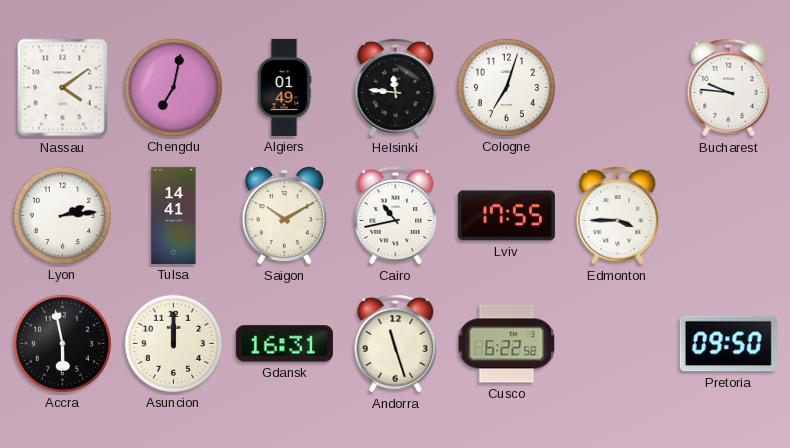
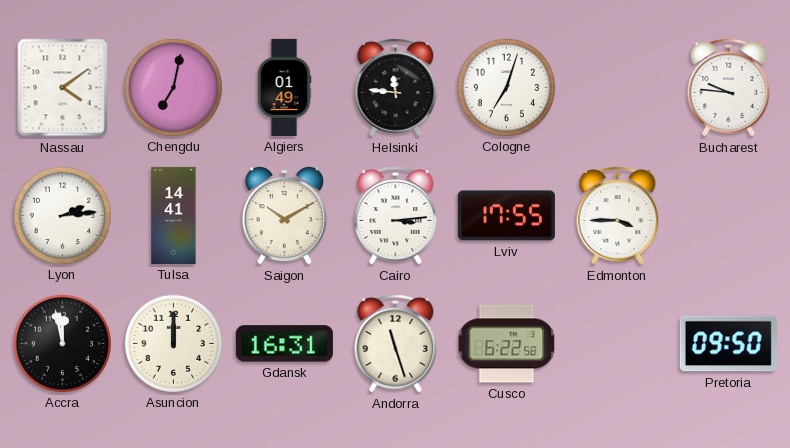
Cairo: 10:43 -> 3:14
Accra: 5:58 -> 11:58
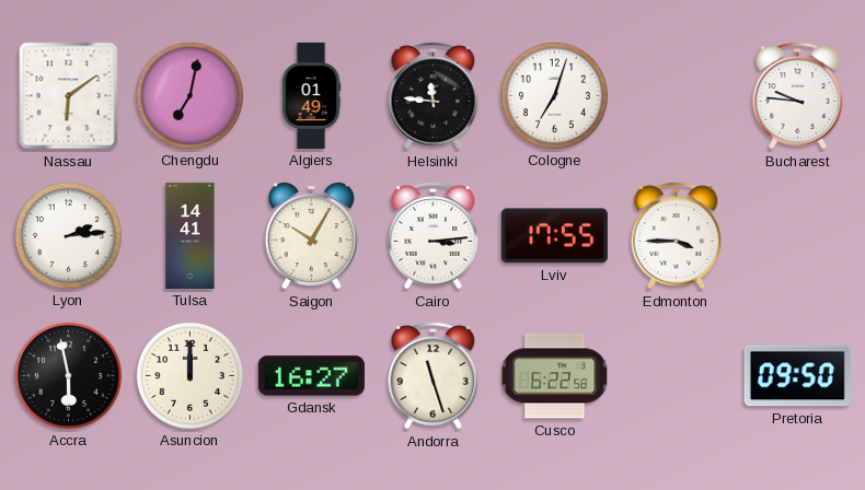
Nassau: 4:09 -> 6:09
Saigon: 10:10 -> 10:05
Accra: 11:58 -> 5:58
Gdansk: 16:31 -> 16:27
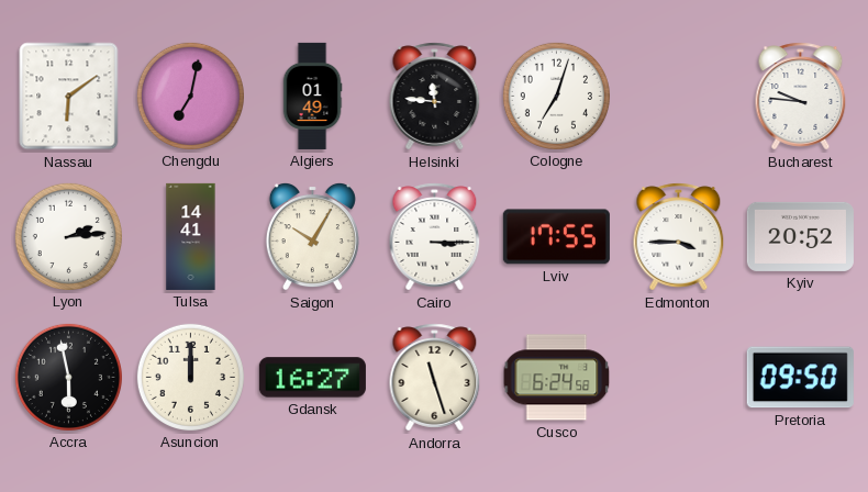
Cairo: 3:14 -> 3:15
Kyiv: none -> 20:52
Cusco: 6:22 -> 6:24
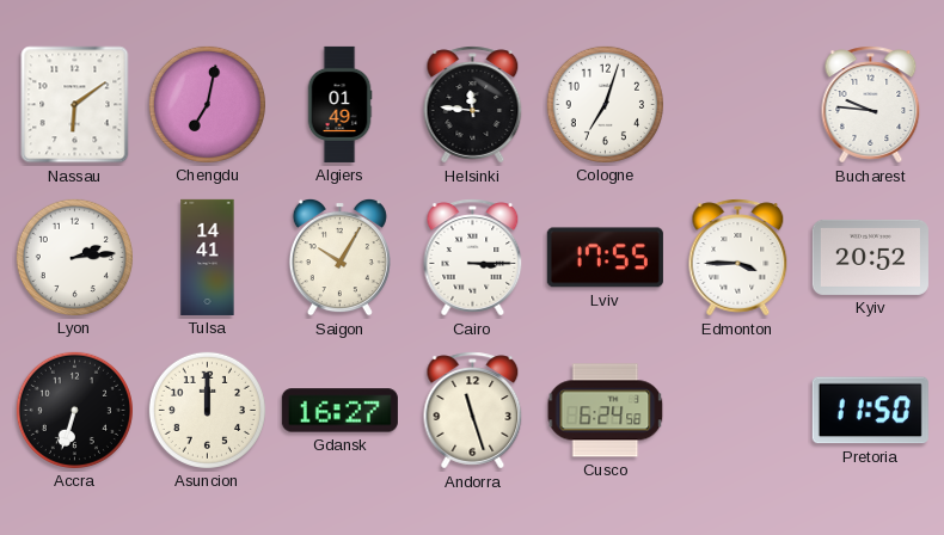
Accra: 5:58 -> 6:33
Pretoria: 09:50 -> 11:50
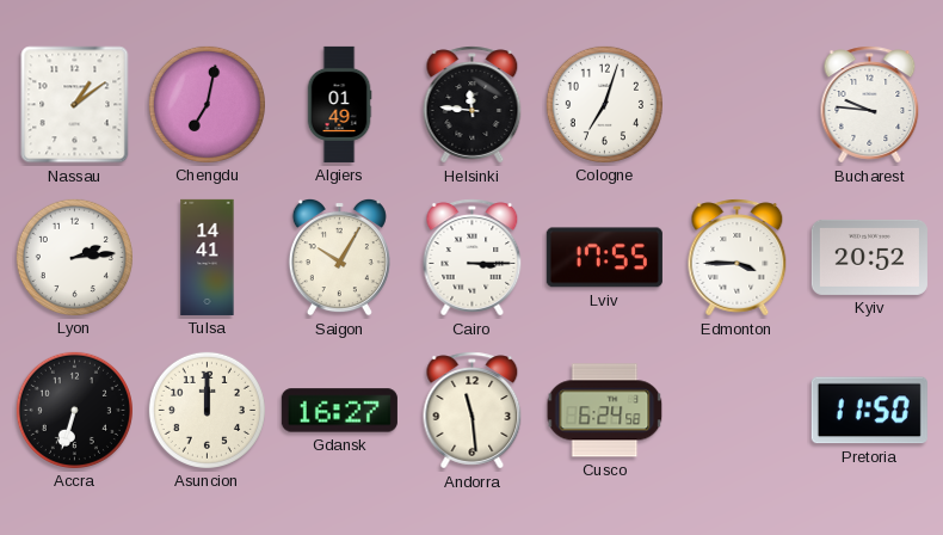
Nassau: 6:09 -> 1:09
Andorra: 11:27 -> 11:29
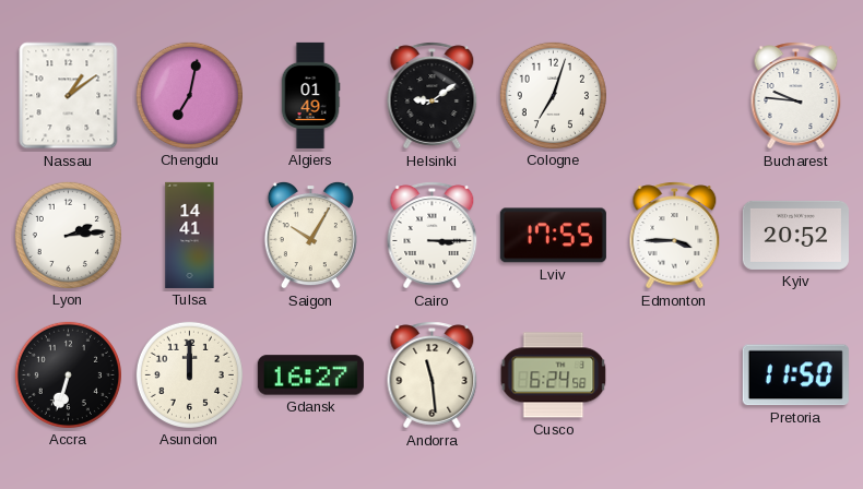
Helsinki: 11:46 -> 9:09
